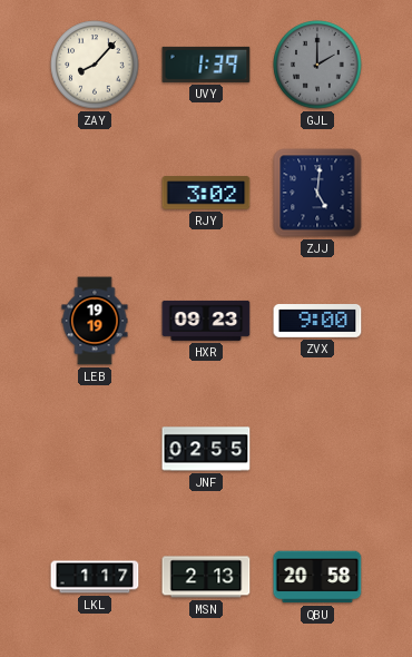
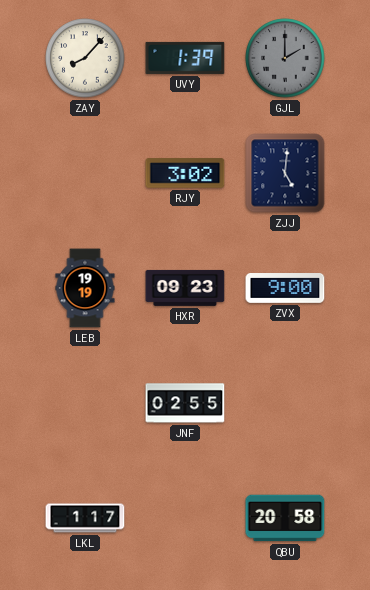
MSN: 2:13 -> none
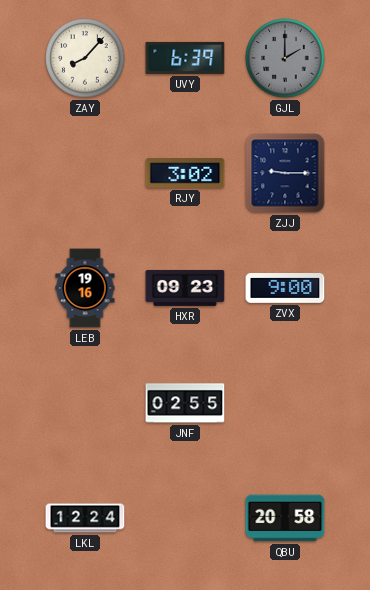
UVY: 1:39 -> 6:39
ZJJ: 5:01 -> 9:15
LEB: 19:19 -> 19:16
LKL: 1:17 -> 12:24
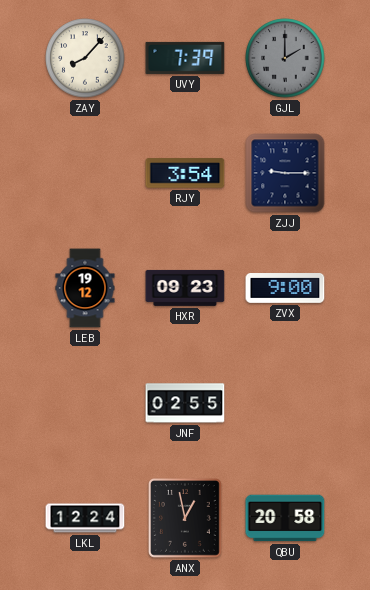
UVY: 6:39 -> 7:39
RJY: 3:02 -> 3:54
LEB: 19:16 -> 19:12
ANX: none -> 12:58
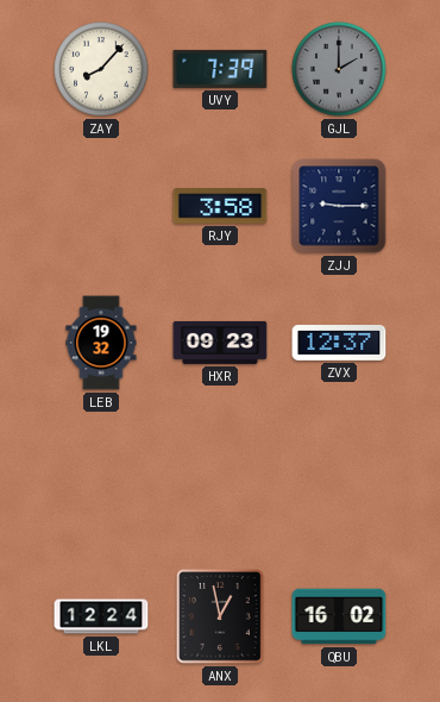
RJY: 3:54 -> 3:58
LEB: 19:12 -> 19:32
ZVX: 9:00 -> 12:37
JNF: 02:55 -> none
QBU: 20:58 -> 16:02
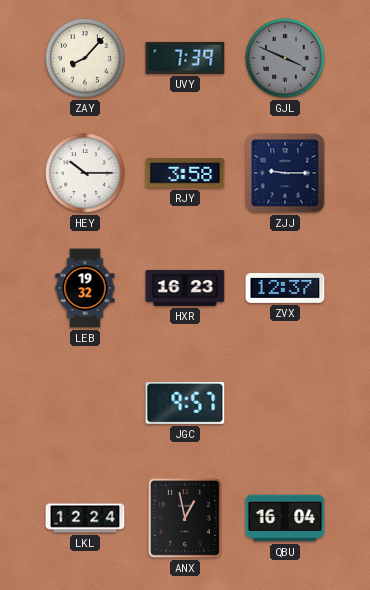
GJL: 2:00 -> 3:49
HEY: none -> 10:15
HXR: 09:23 -> 16:23
JGC: none -> 9:57
QBU: 16:02 -> 16:04
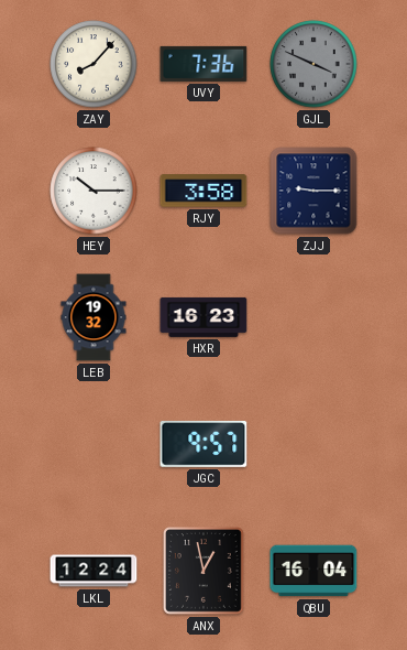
UVY: 7:39 -> 7:36
ZVX: 12:37 -> none
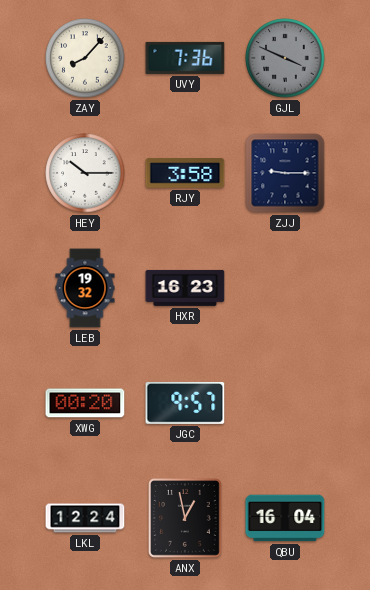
XWG: none -> 00:20
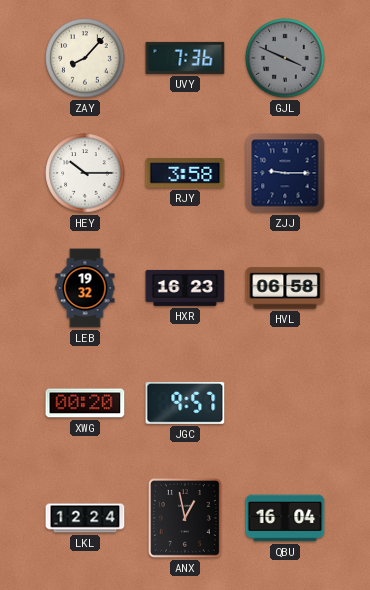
HVL: none -> 06:58
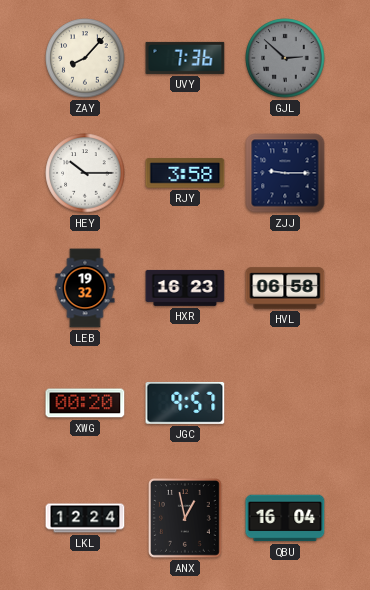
GJL: 3:49 -> 2:52
